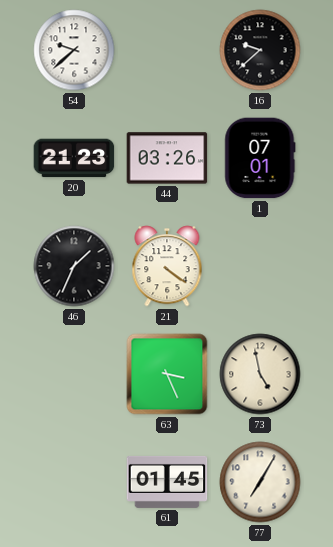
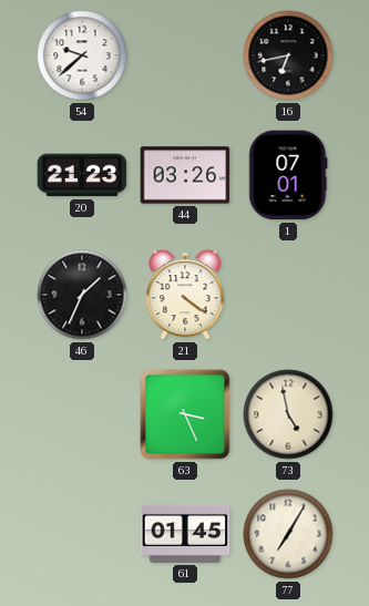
16: 9:38 -> 6:43
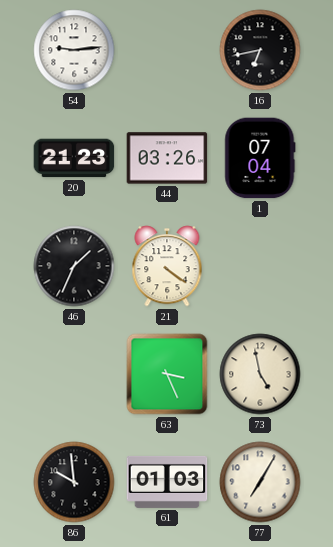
54: 9:38 -> 9:14
1: 07:01 -> 07:04
86: none -> 9:59
61: 01:45 -> 01:03
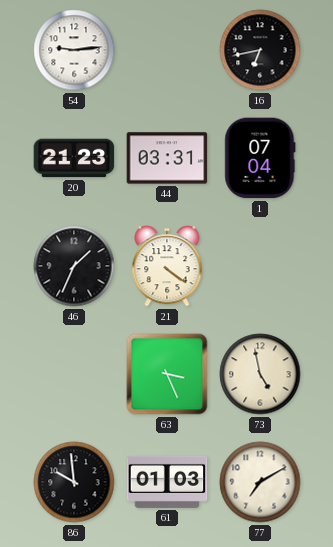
44: 03:26 -> 03:31
77: 7:05 -> 7:10
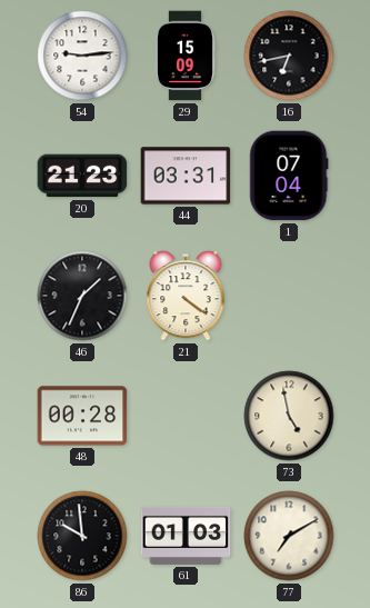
29: none -> 15:09
48: none -> 00:28
63: 3:26 -> none
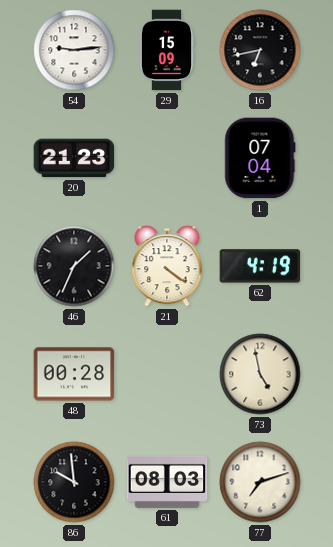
44: 03:31 -> none
62: none -> 4:19
61: 01:03 -> 08:03
77: 7:10 -> 7:12
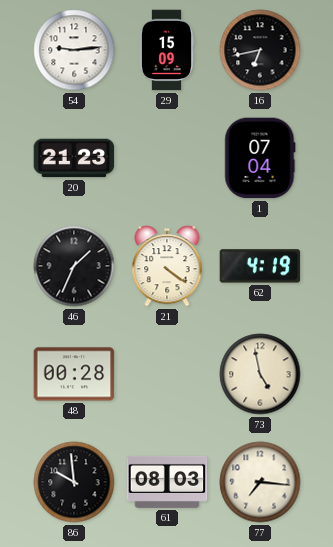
77: 7:12 -> 7:16
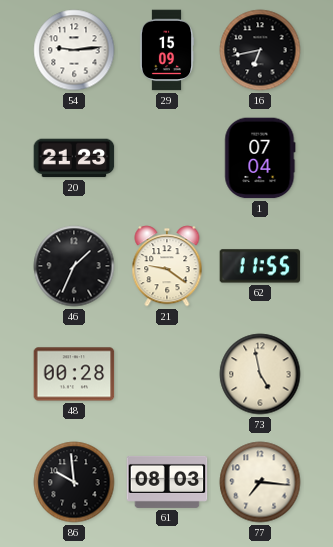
21: 4:21 -> 9:21
62: 4:19 -> 11:55
